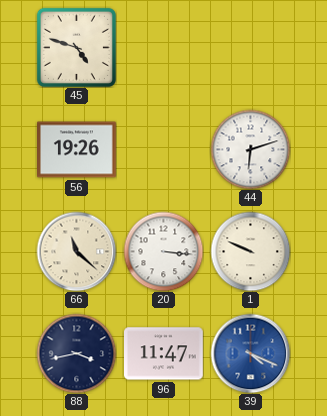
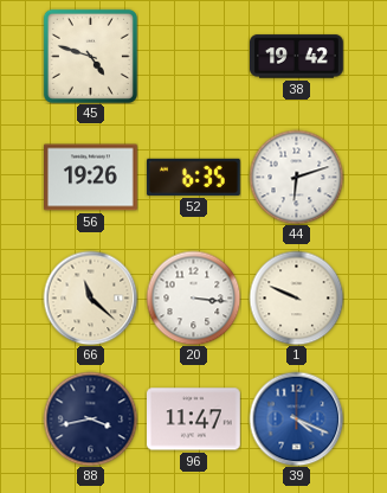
38: none -> 19:42
52: none -> 6:35
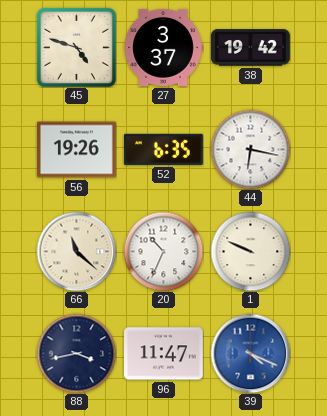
27: none -> 3:37
44: 6:12 -> 6:17
20: 3:16 -> 10:34
